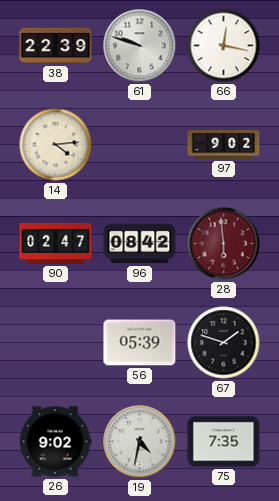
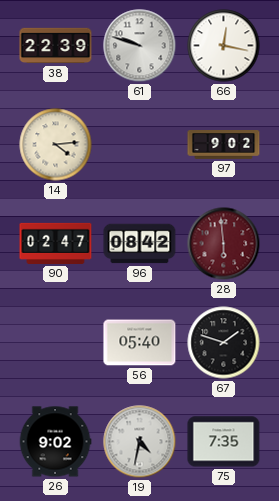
56: 05:39 -> 05:40
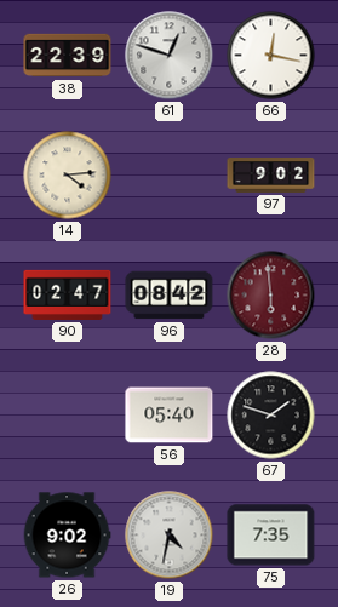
61: 9:48 -> 12:48
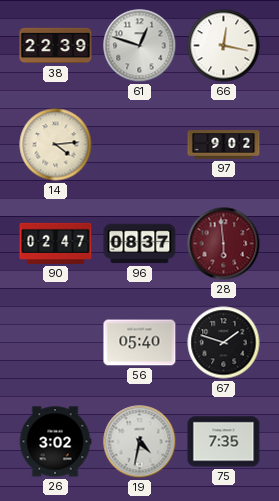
96: 08:42 -> 08:37
26: 9:02 -> 3:02
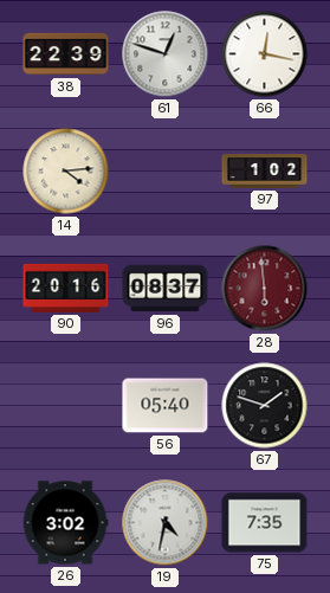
97: 9:02 -> 1:02
90: 02:47 -> 20:16
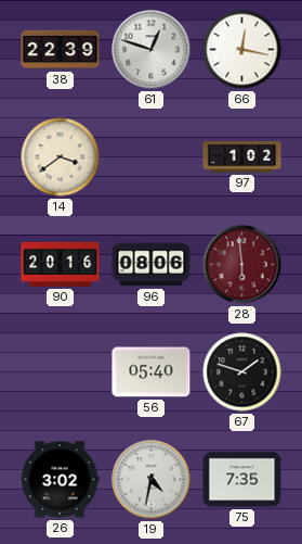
14: 4:14 -> 3:39
96: 08:37 -> 08:06
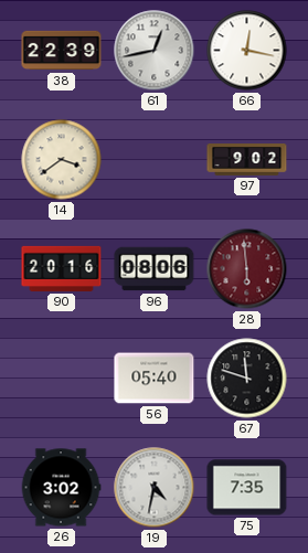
61: 12:48 -> 12:43
97: 1:02 -> 9:02
67: 1:48 -> 11:48
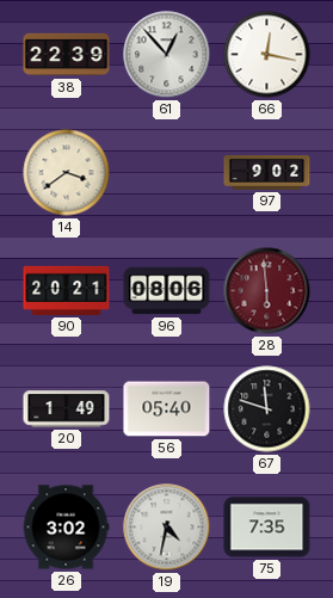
61: 12:43 -> 12:53
90: 20:16 -> 20:21
20: none -> 1:49
